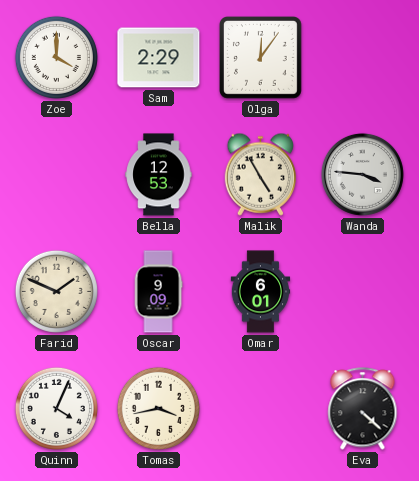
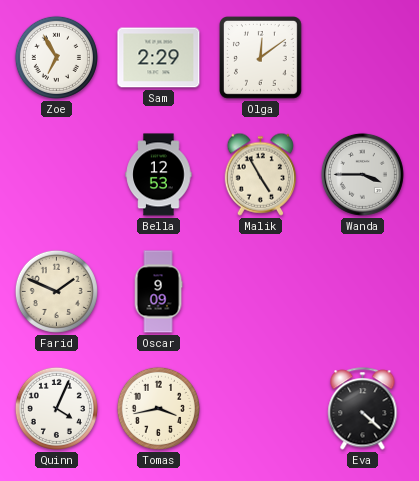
Zoe: 4:00 -> 6:55
Olga: 12:06 -> 12:09
Wanda: 3:46 -> 3:45
Omar: 6:01 -> none
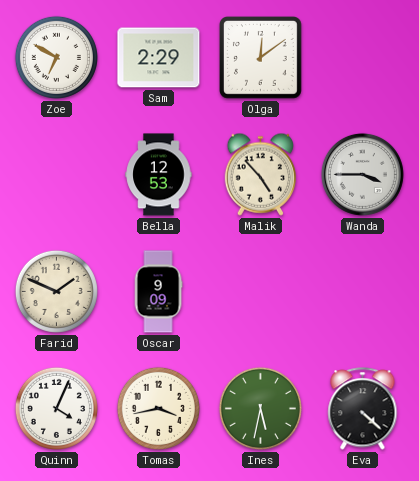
Zoe: 6:55 -> 6:50
Malik: 4:55 -> 4:53
Ines: none -> 5:32
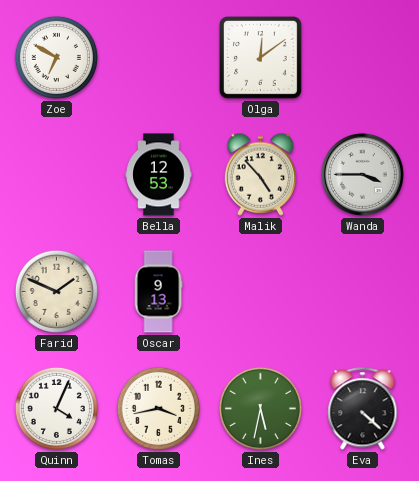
Sam: 2:29 -> none
Oscar: 9:09 -> 9:13
